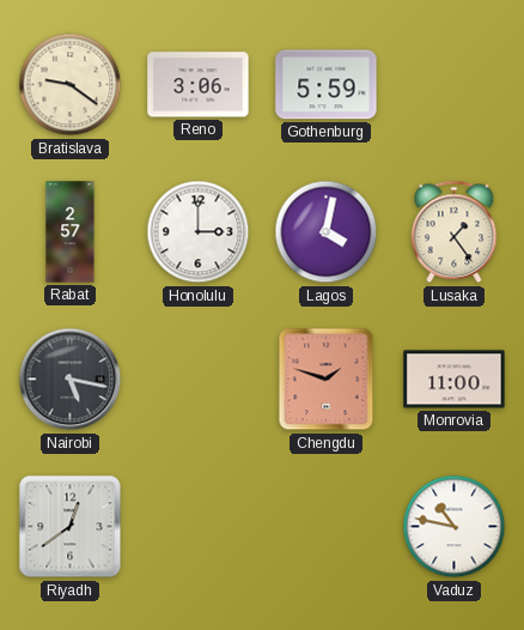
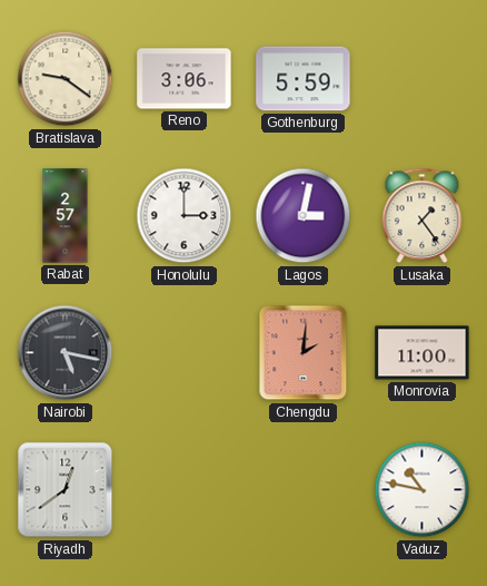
Lagos: 4:02 -> 3:02
Chengdu: 1:48 -> 2:01
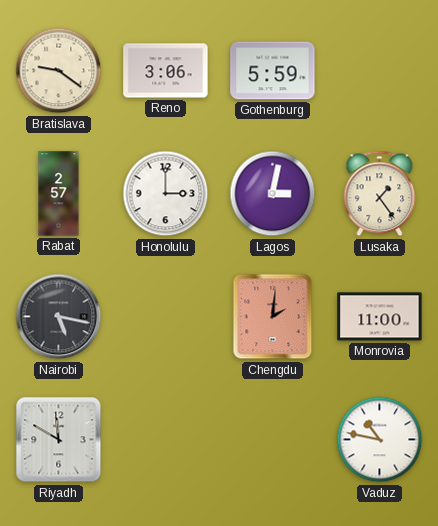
Riyadh: 12:39 -> 11:50
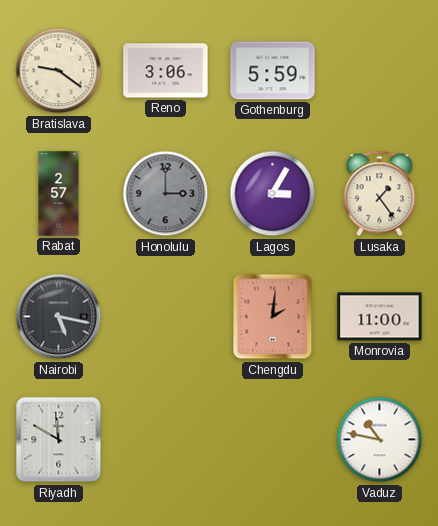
Honolulu dial: white -> grey
Lagos: 3:02 -> 3:05
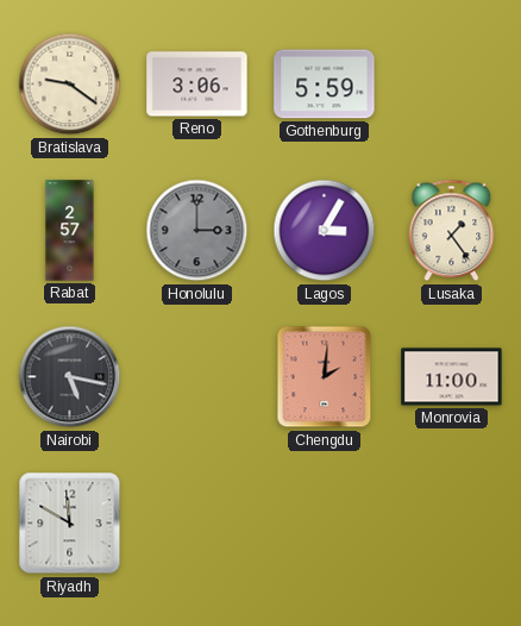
Vaduz: 10:47 -> none
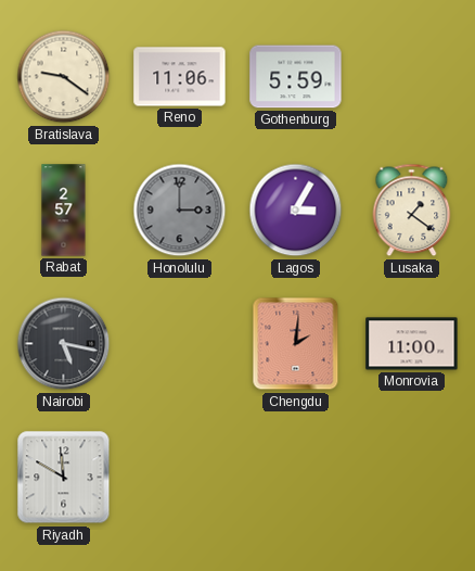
Reno: 3:06 -> 11:06
Lusaka: 1:24 -> 1:21
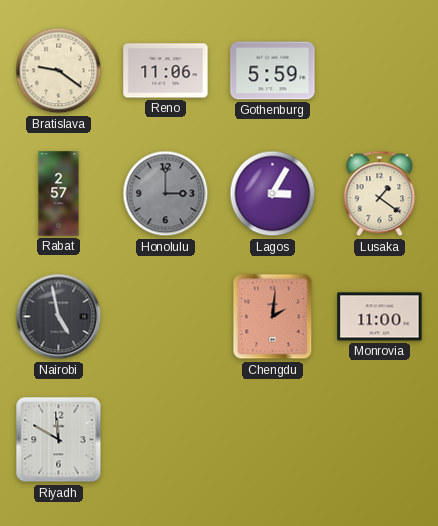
Nairobi: 5:17 -> 4:58
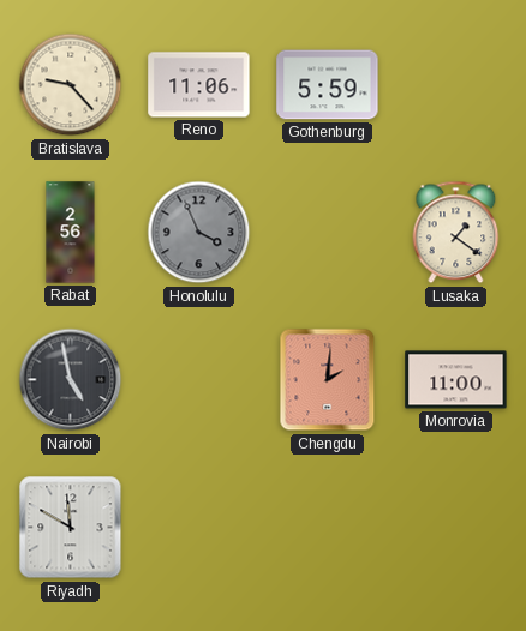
Bratislava: 9:21 -> 9:23
Rabat: 2:57 -> 2:56
Honolulu: 3:00 -> 3:56
Lagos: 3:05 -> none
